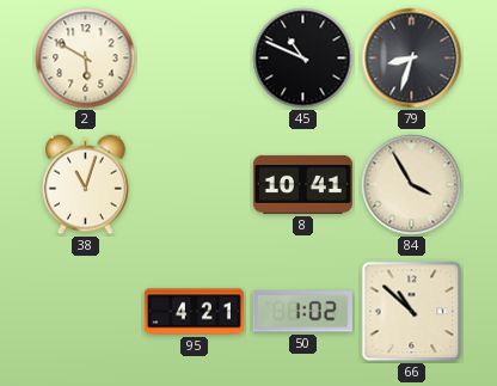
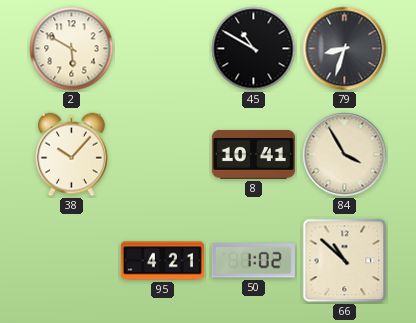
45: 10:49 -> 10:50
38: 11:03 -> 10:07
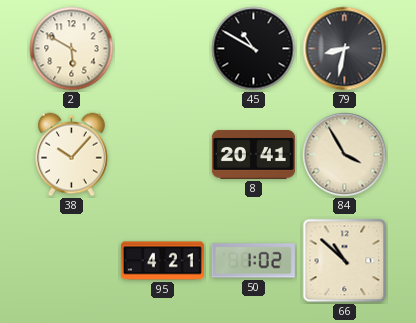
79: 8:33 -> 8:32
8: 10:41 -> 20:41
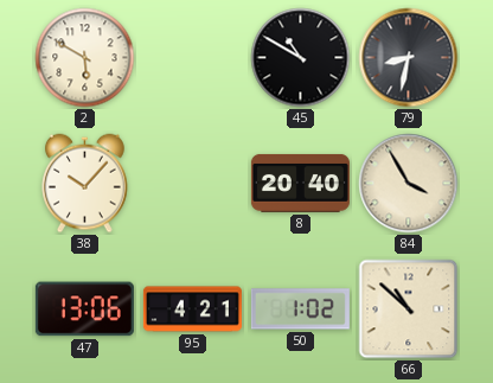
8: 20:41 -> 20:40
47: none -> 13:06
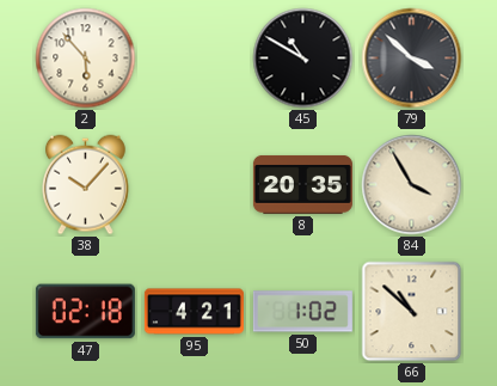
2: 5:50 -> 5:53
79: 8:32 -> 3:52
8: 20:40 -> 20:35
47: 13:06 -> 02:18
